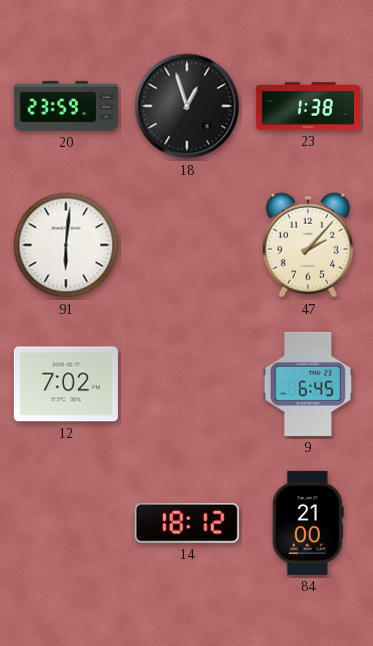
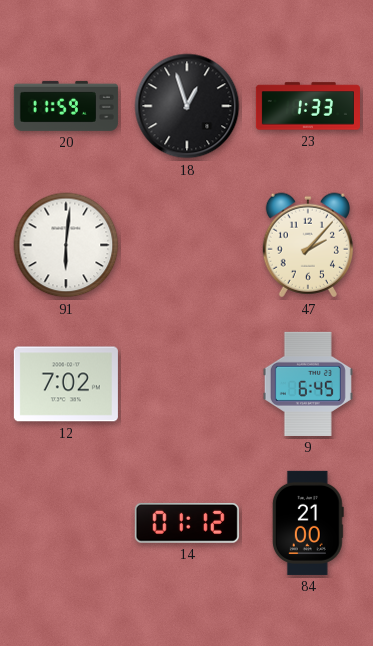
20: 23:59 -> 11:59
23: 1:38 -> 1:33
14: 18:12 -> 01:12
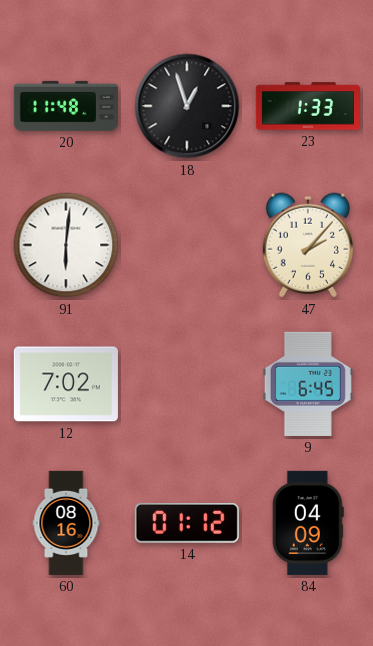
20: 11:59 -> 11:48
60: none -> 08:16
84: 21:00 -> 04:09
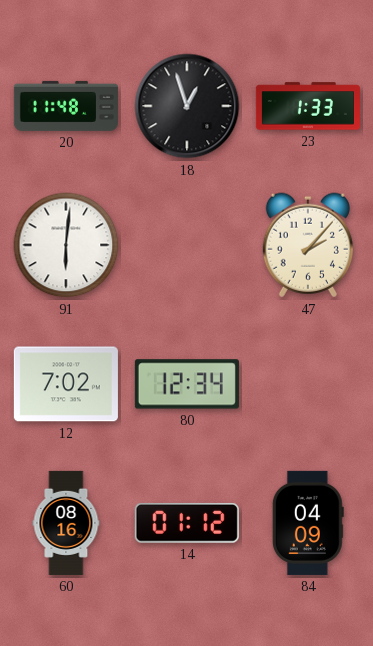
80: none -> 12:34
9: 6:45 -> none
